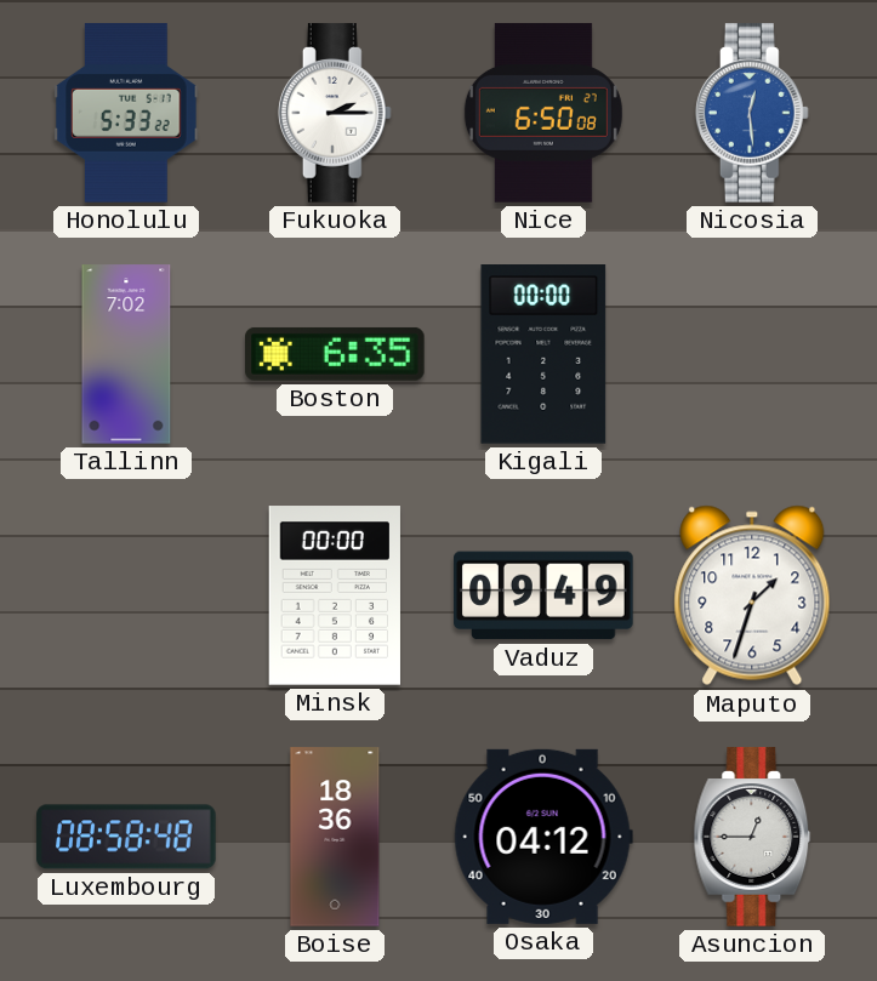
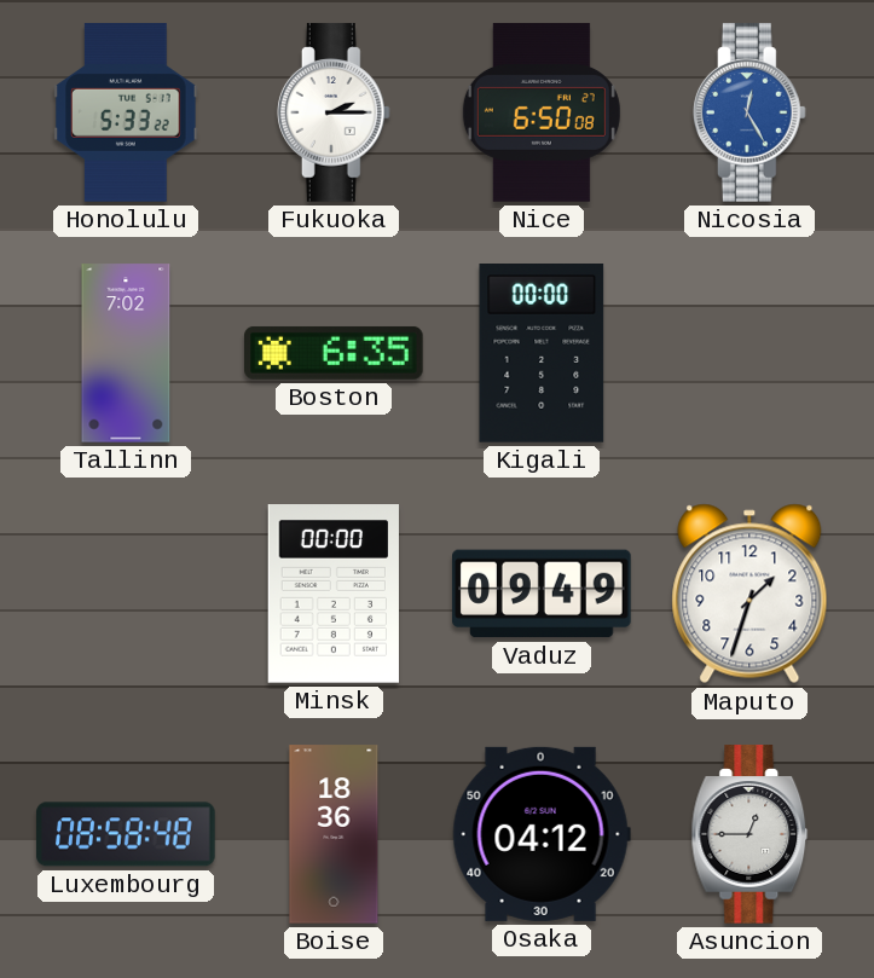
Nicosia: 12:29 -> 12:25
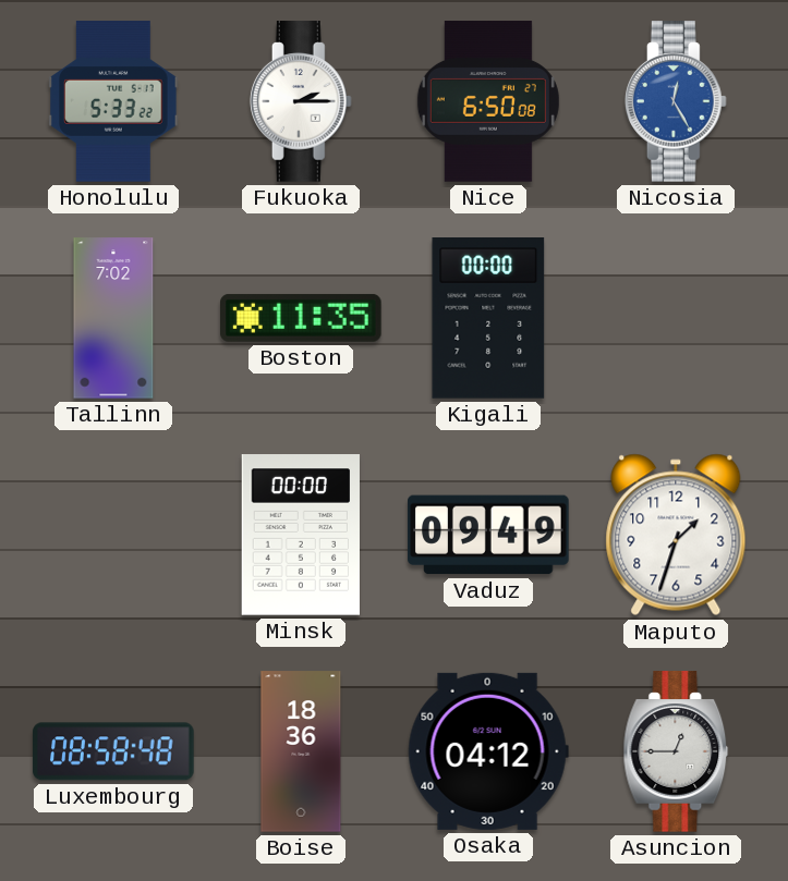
Boston: 6:35 -> 11:35
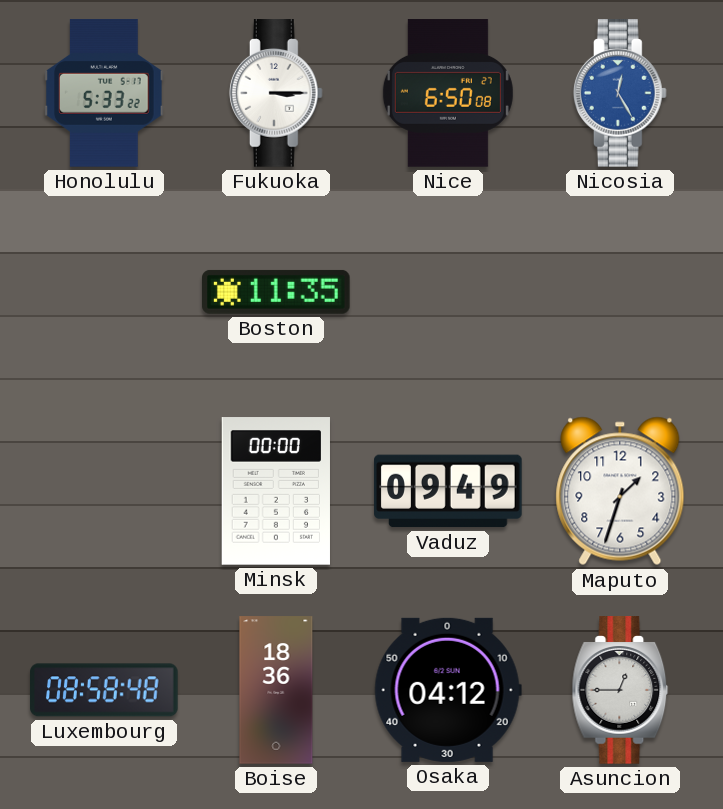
Fukuoka: 2:15 -> 3:15
Tallinn: 7:02 -> none
Kigali: 00:00 -> none
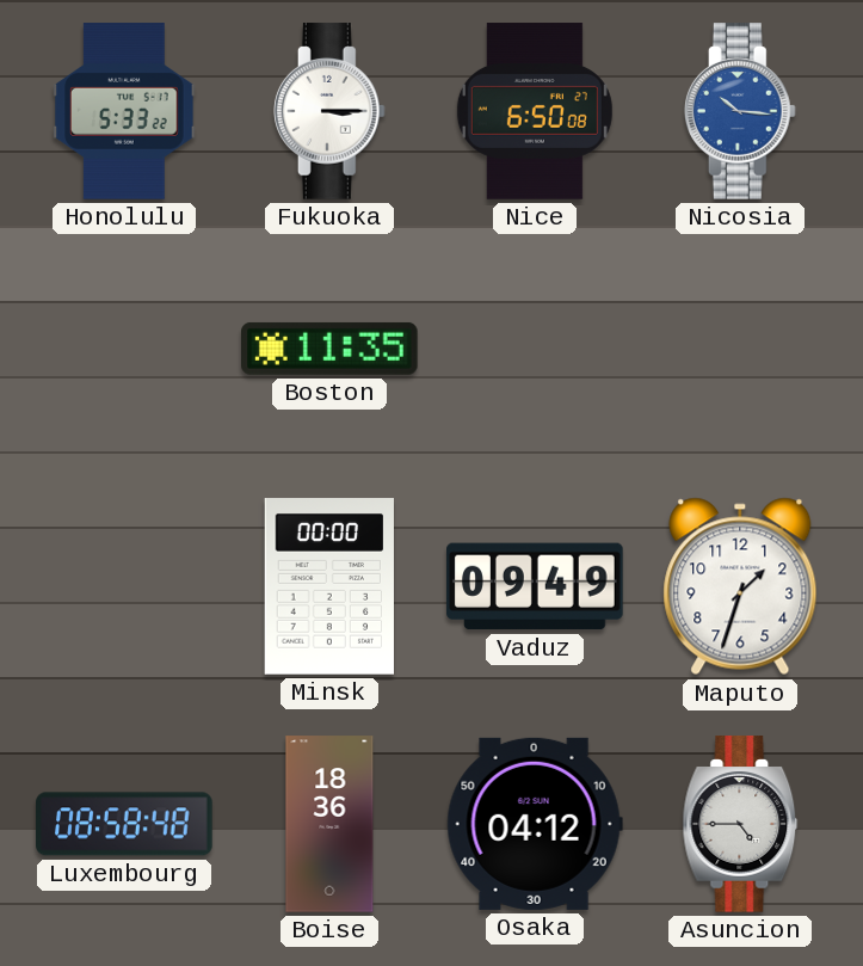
Nicosia: 12:25 -> 10:16
Asuncion: 12:45 -> 4:45
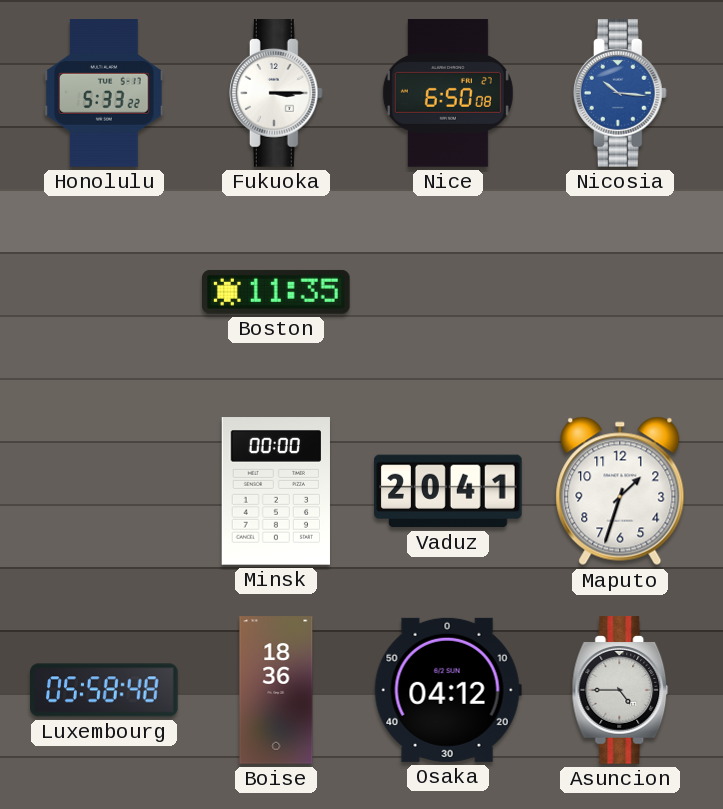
Vaduz: 09:49 -> 20:41
Luxembourg: 08:58 -> 05:58
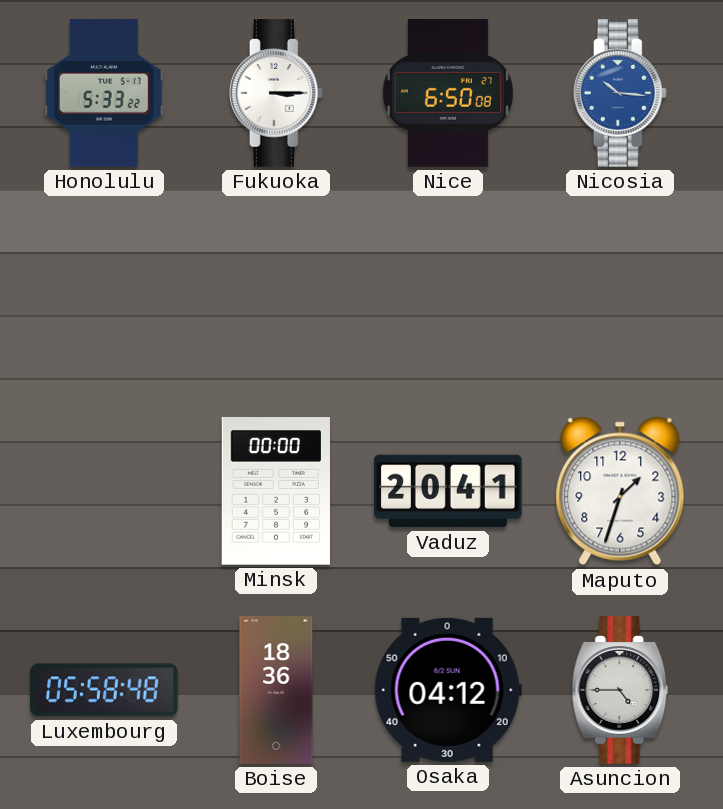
Boston: 11:35 -> none
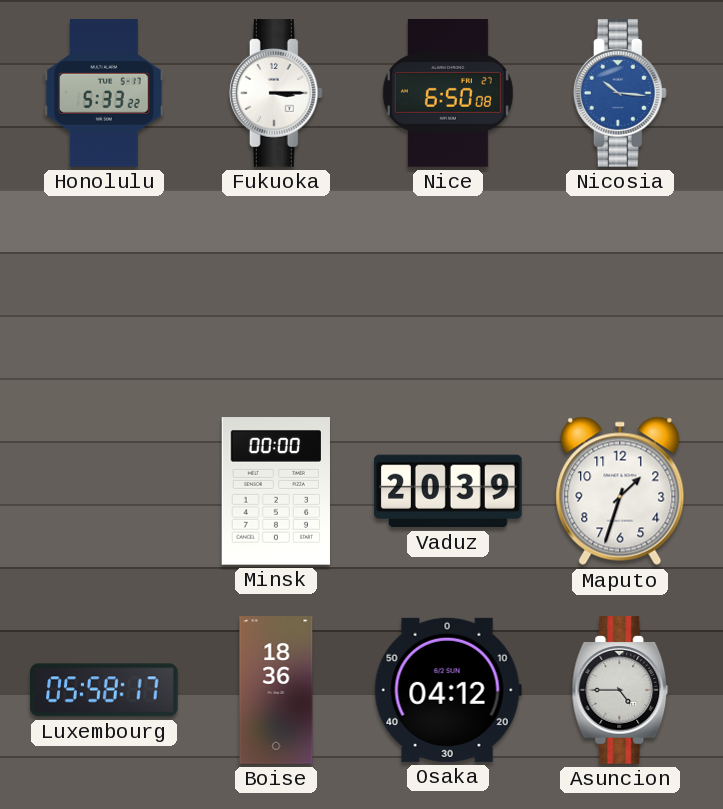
Vaduz: 20:41 -> 20:39
Luxembourg: 05:58:48 -> 05:58:17
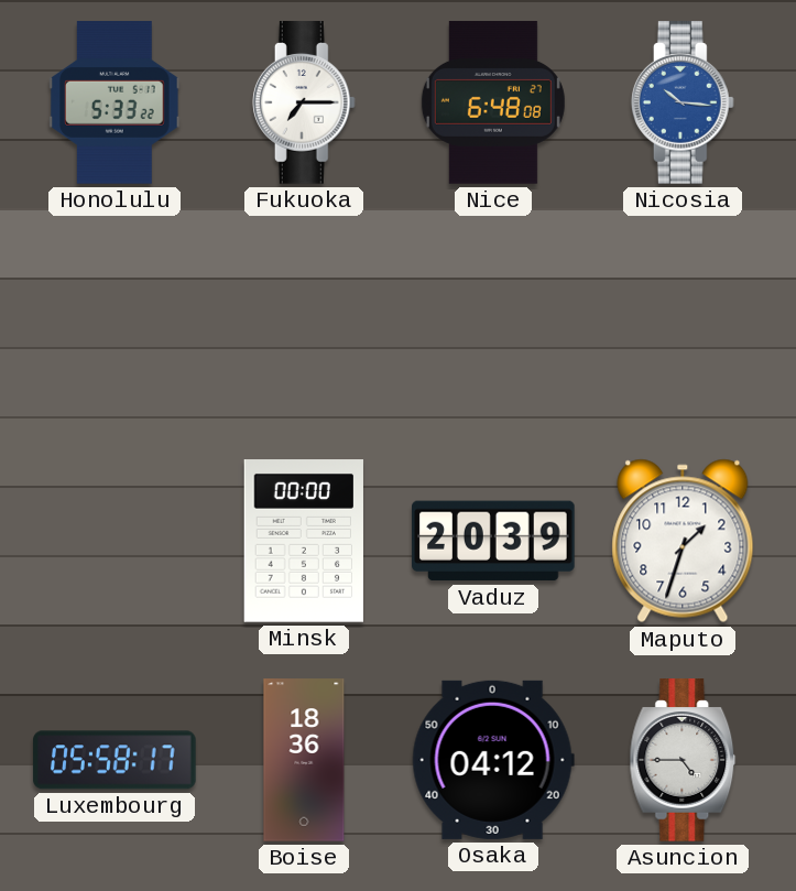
Fukuoka: 3:15 -> 7:15
Nice: 6:50 -> 6:48
